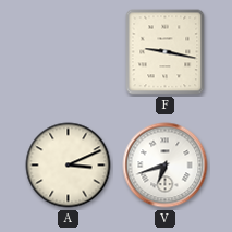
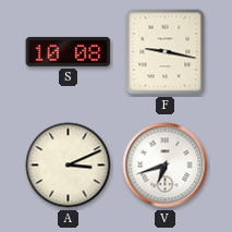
S: none -> 10:08
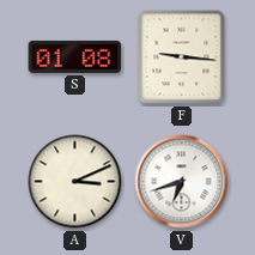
S: 10:08 -> 01:08
F: 9:17 -> 9:16
